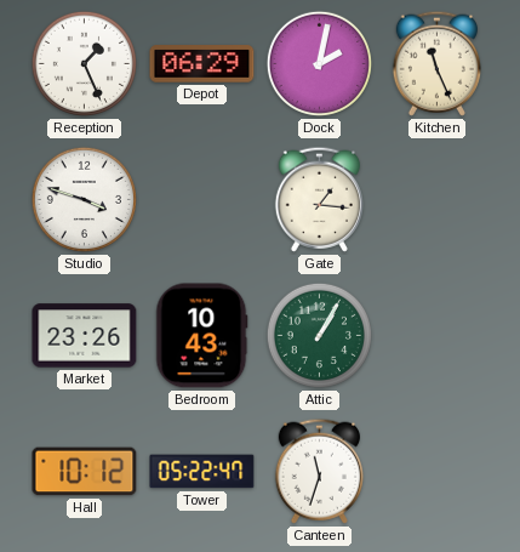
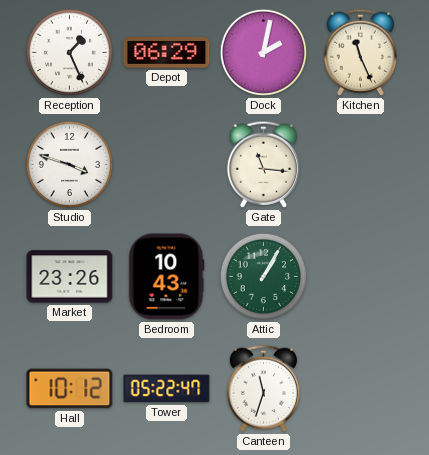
Gate: 1:16 -> 11:16
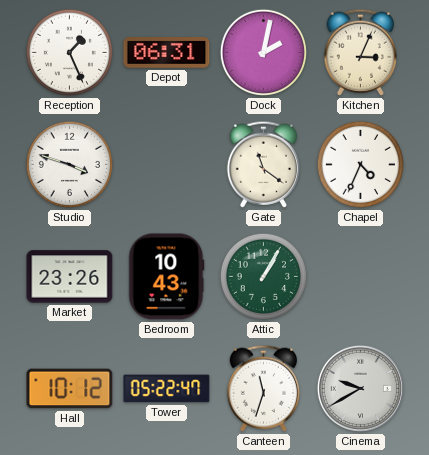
Depot: 06:29 -> 06:31
Kitchen: 11:26 -> 3:04
Gate: 11:16 -> 11:21
Chapel: none -> 4:34
Cinema: none -> 9:40
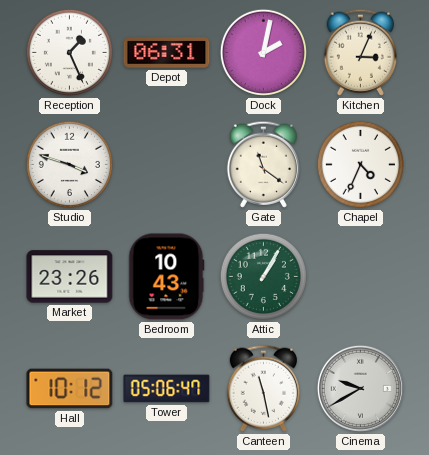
Tower: 05:22 -> 05:06
Canteen: 11:33 -> 11:28
